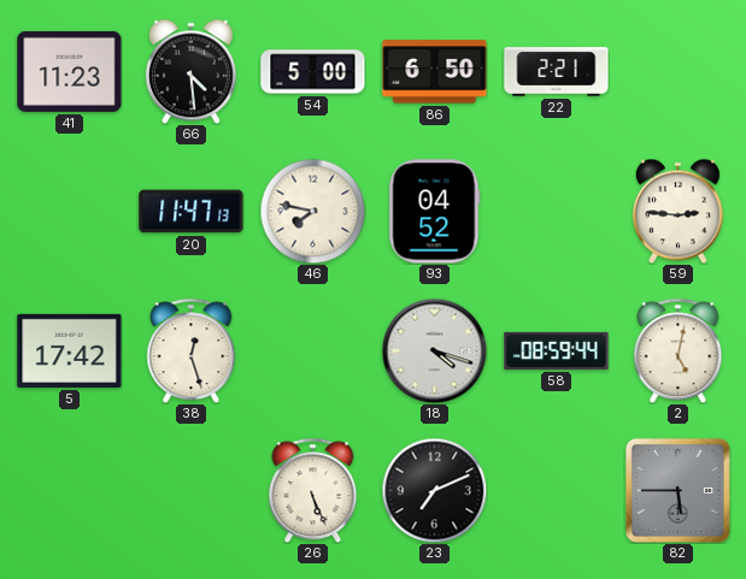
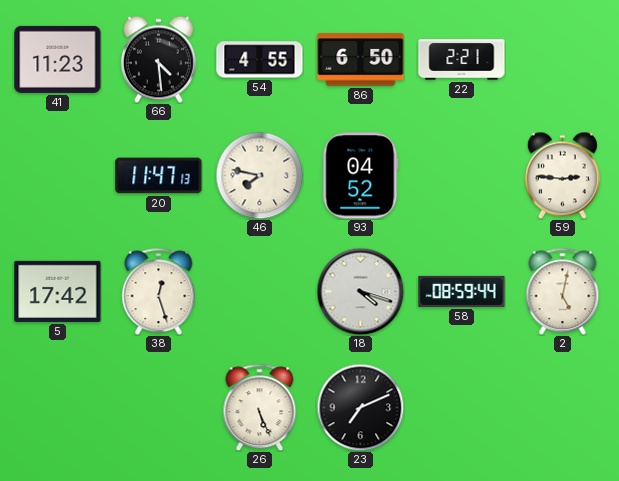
54: 5:00 -> 4:55
82: 5:45 -> none
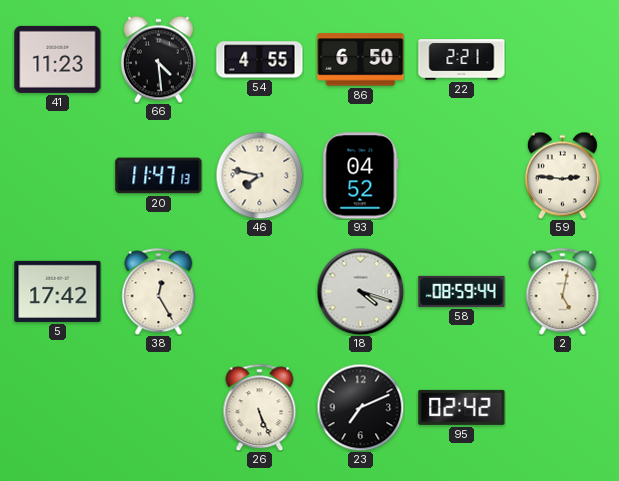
38: 12:27 -> 12:25
95: none -> 02:42
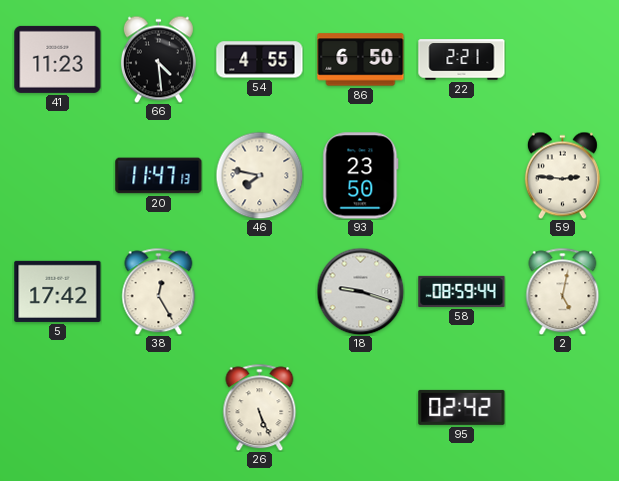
93: 04:52 -> 23:50
18: 4:18 -> 9:18
23: 7:11 -> none
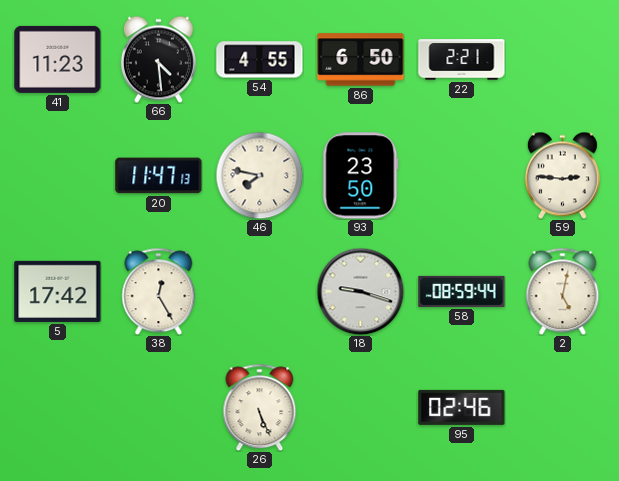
95: 02:42 -> 02:46
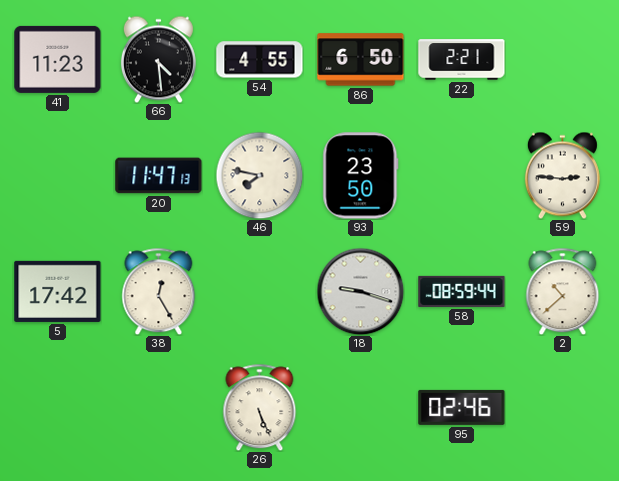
2: 5:02 -> 10:38
